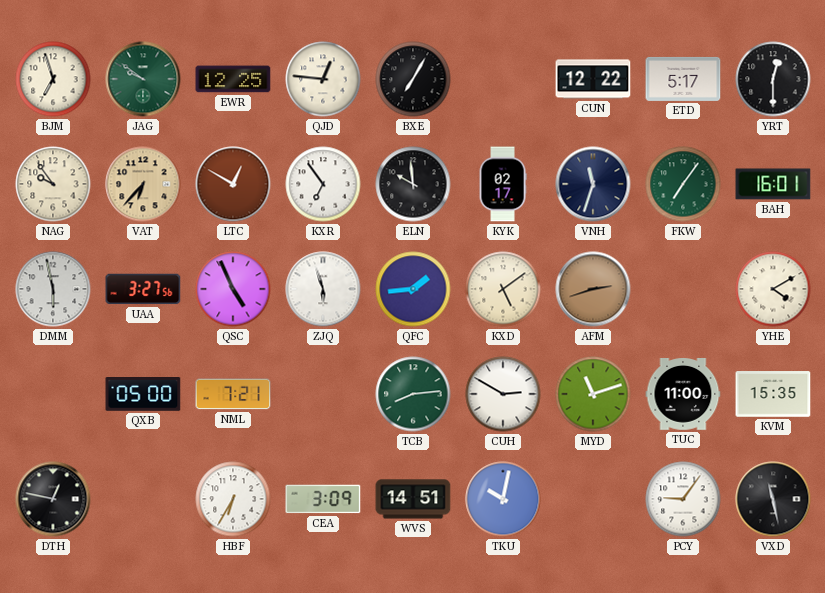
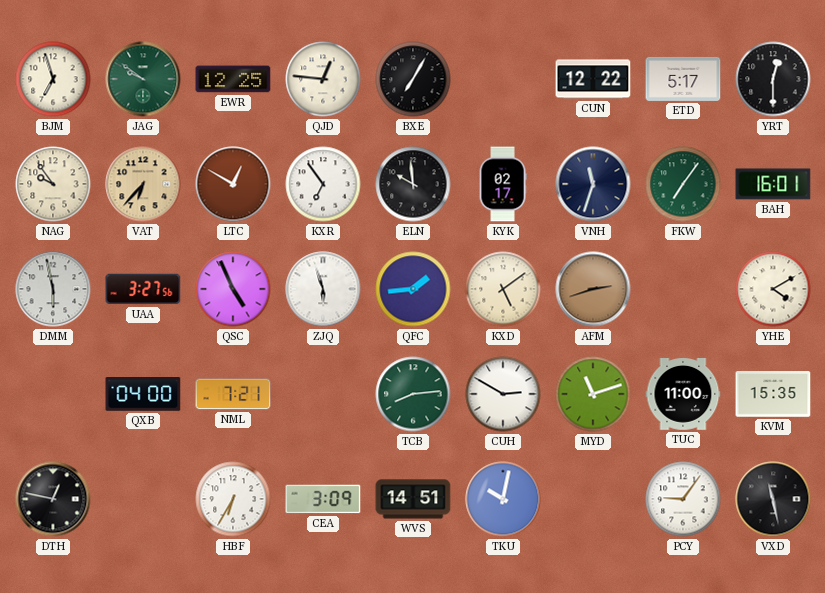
QXB: 05:00 -> 04:00
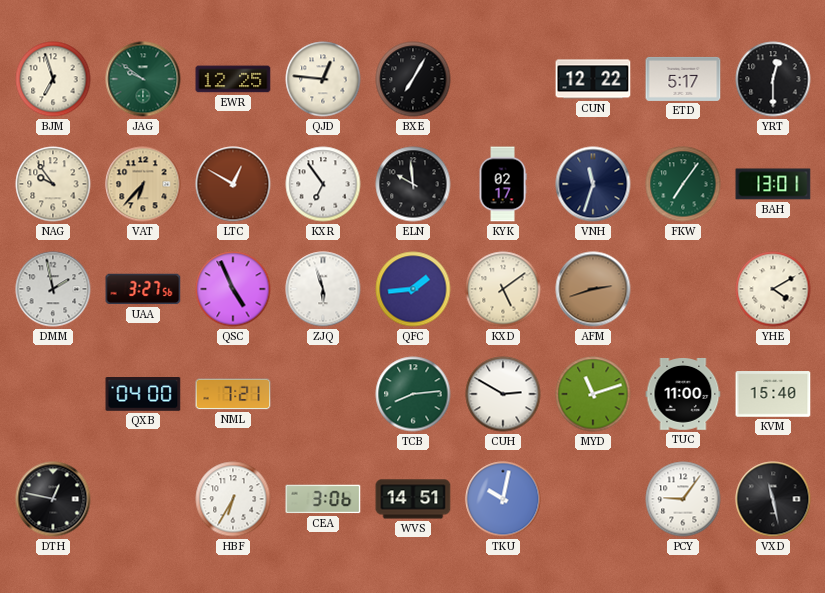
BAH: 16:01 -> 13:01
DMM: 5:58 -> 1:58
KVM: 15:35 -> 15:40
CEA: 3:09 -> 3:06
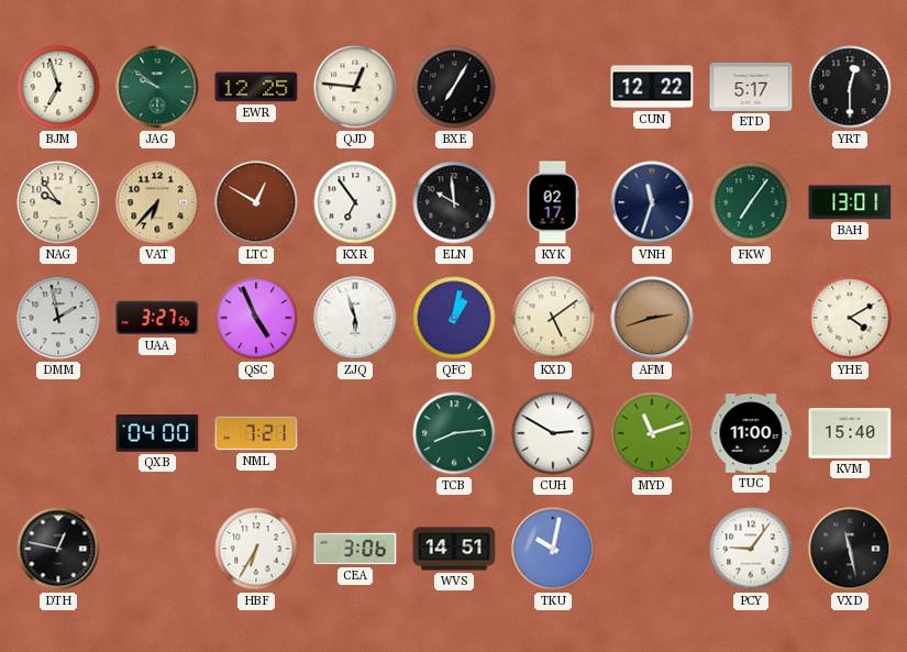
QFC: 1:44 -> 1:02
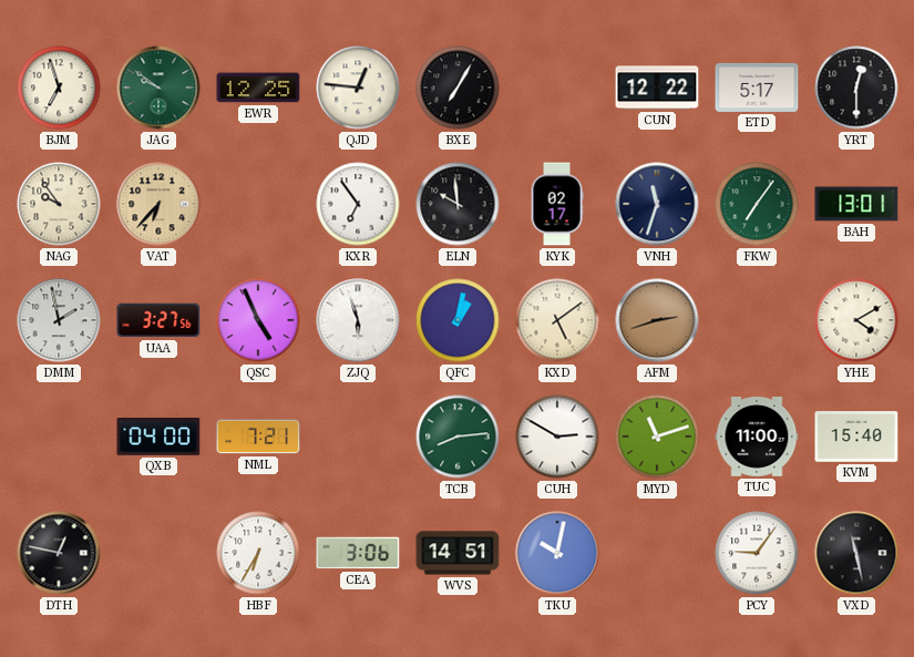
LTC: 12:50 -> none
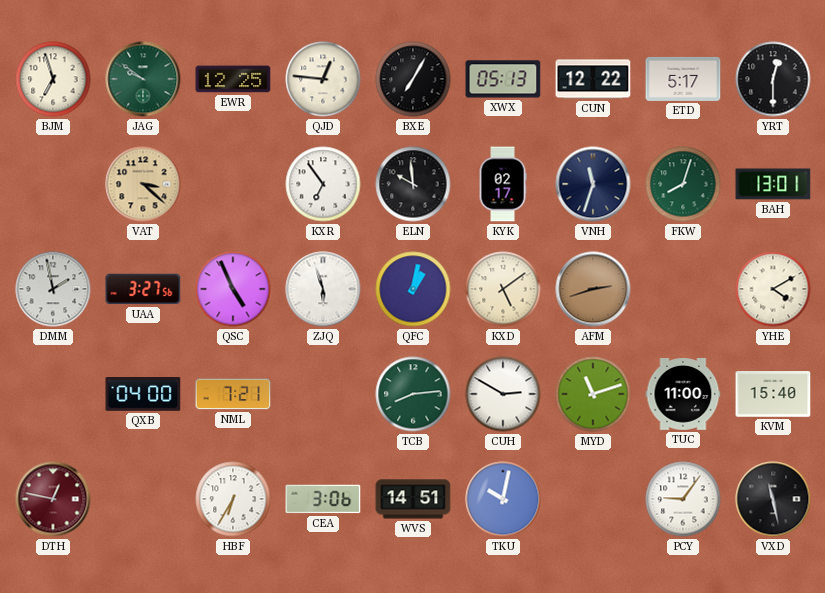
XWX: none -> 05:13
NAG: 9:54 -> none
VAT: 6:37 -> 3:22
FKW: 7:06 -> 8:03
DTH dial: black -> burgundy
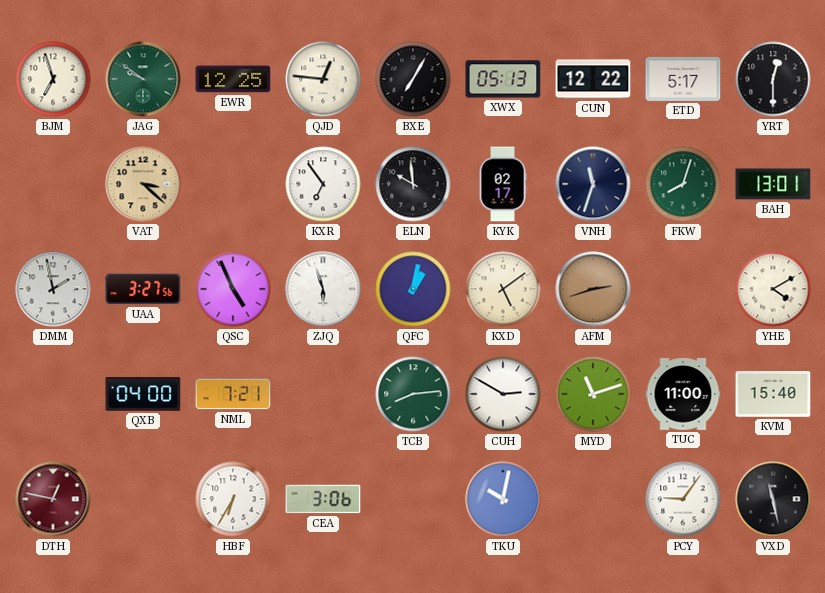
WVS: 14:51 -> none
